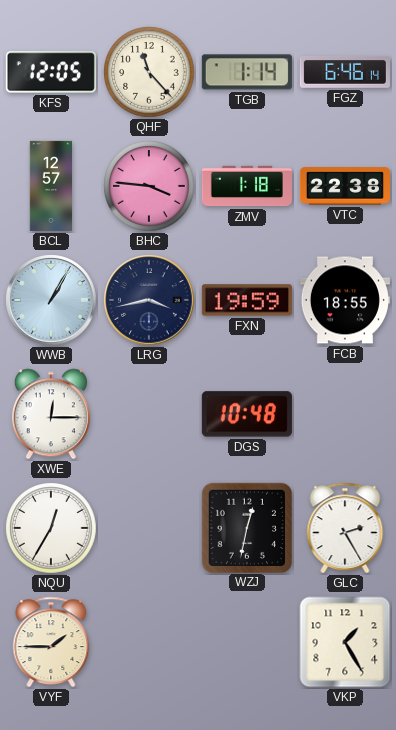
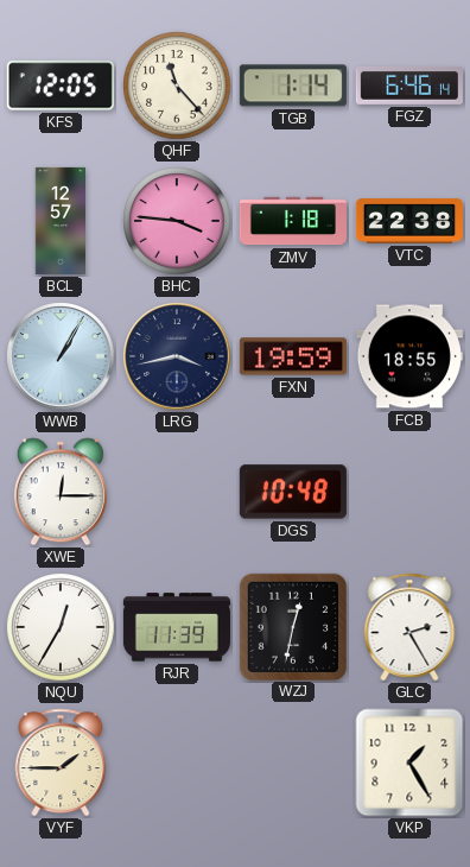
RJR: none -> 11:39
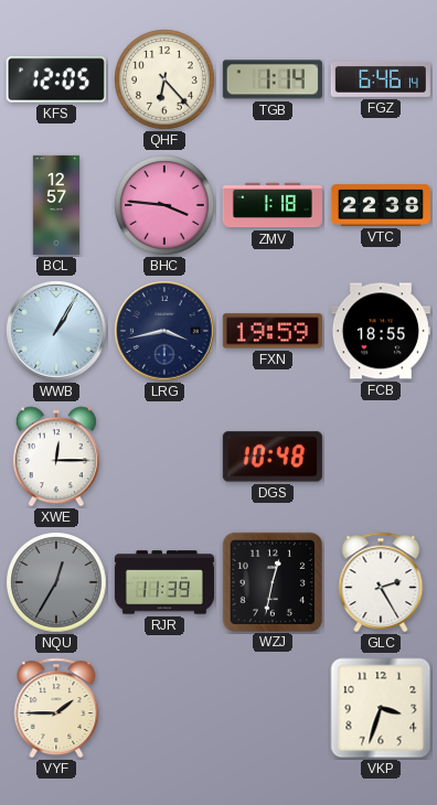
QHF: 11:23 -> 6:23
NQU dial: white -> grey
VKP: 1:25 -> 3:33
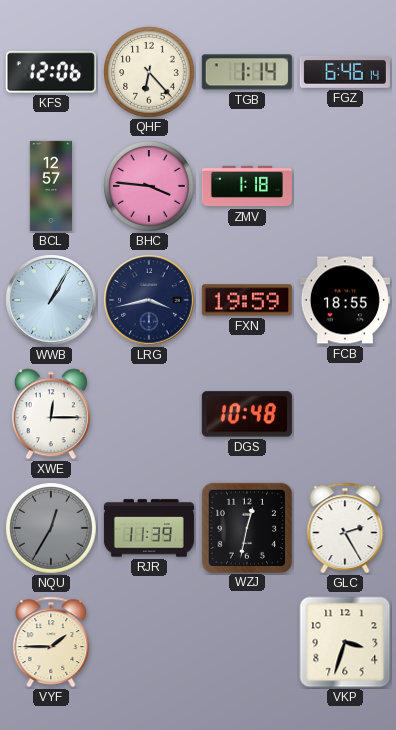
KFS: 12:05 -> 12:06
VTC: 22:38 -> none
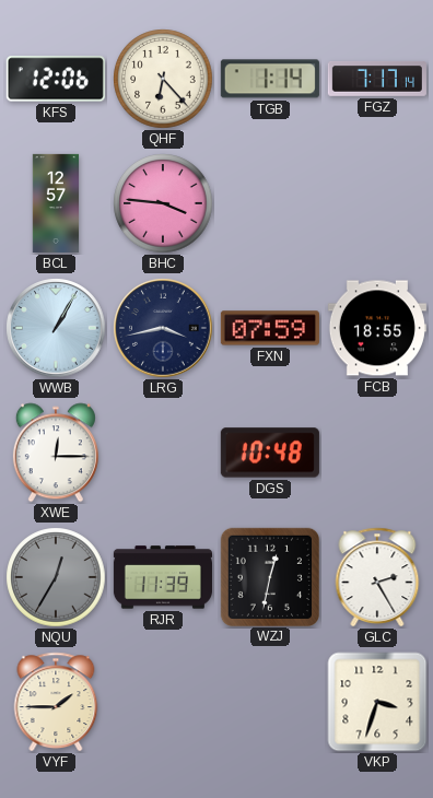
FGZ: 6:46 -> 7:17
ZMV: 1:18 -> none
FXN: 19:59 -> 07:59
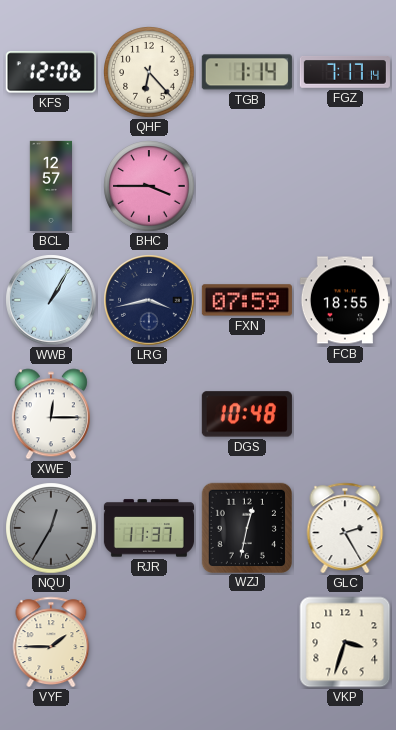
BHC: 3:46 -> 3:45
RJR: 11:39 -> 11:37
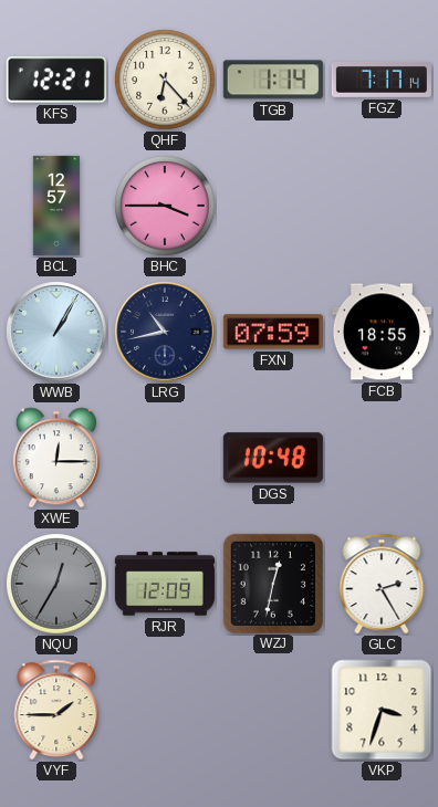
KFS: 12:06 -> 12:21
LRG: 3:43 -> 10:43
RJR: 11:37 -> 12:09
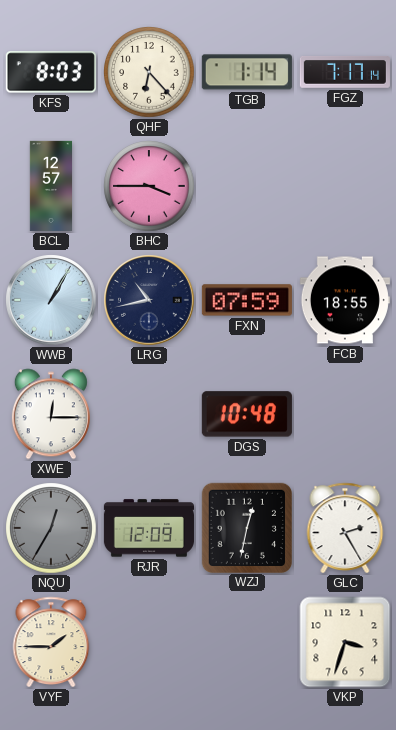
KFS: 12:21 -> 8:03
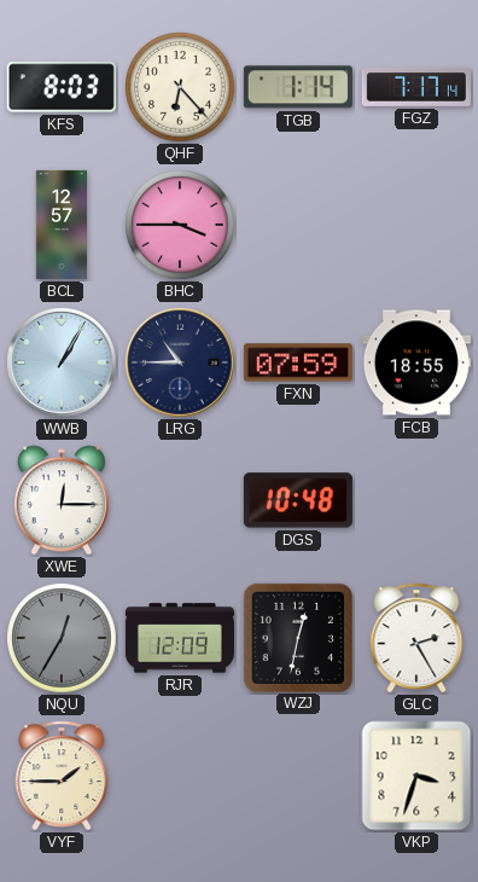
LRG: 10:43 -> 10:45
